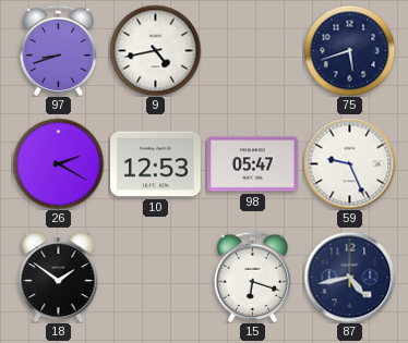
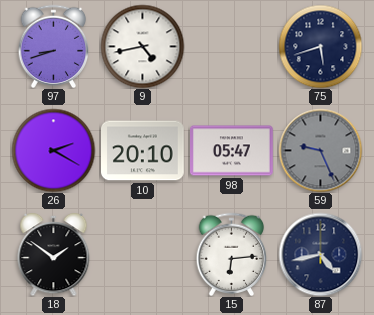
10: 12:53 -> 20:10
59 dial: white -> grey
15: 6:18 -> 6:14
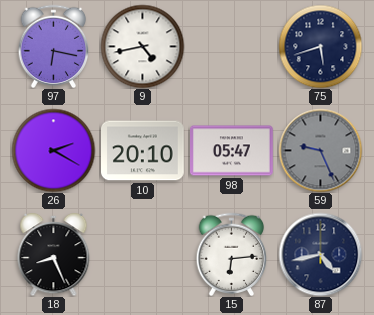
97: 8:42 -> 6:17
18: 1:51 -> 8:26
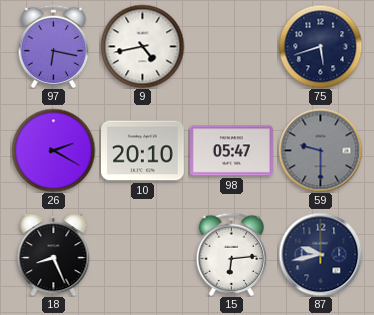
59: 9:26 -> 9:30
87: 4:43 -> 9:43
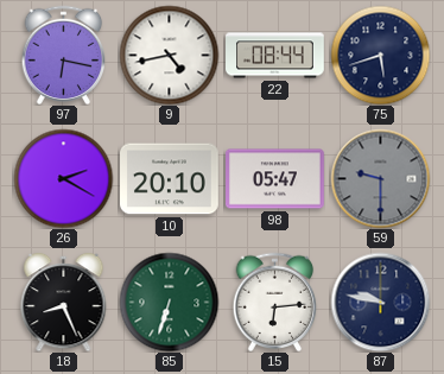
22: none -> 08:44
85: none -> 6:33
87: 9:43 -> 9:47
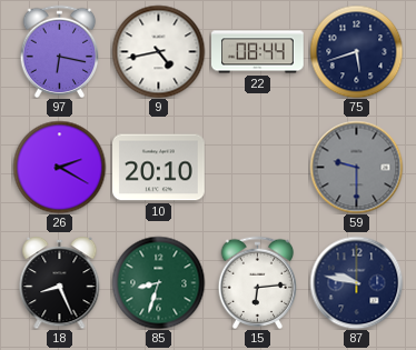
98: 05:47 -> none
85: 6:33 -> 8:33
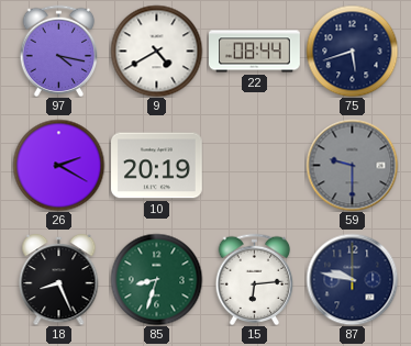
97: 6:17 -> 4:17
9: 4:43 -> 4:40
10: 20:10 -> 20:19
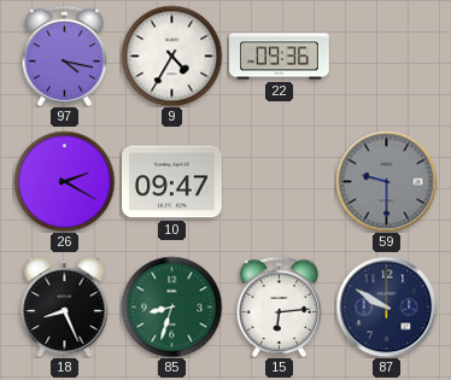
9: 4:40 -> 4:35
22: 08:44 -> 09:36
75: 5:42 -> none
10: 20:19 -> 09:47
87: 9:47 -> 9:50
